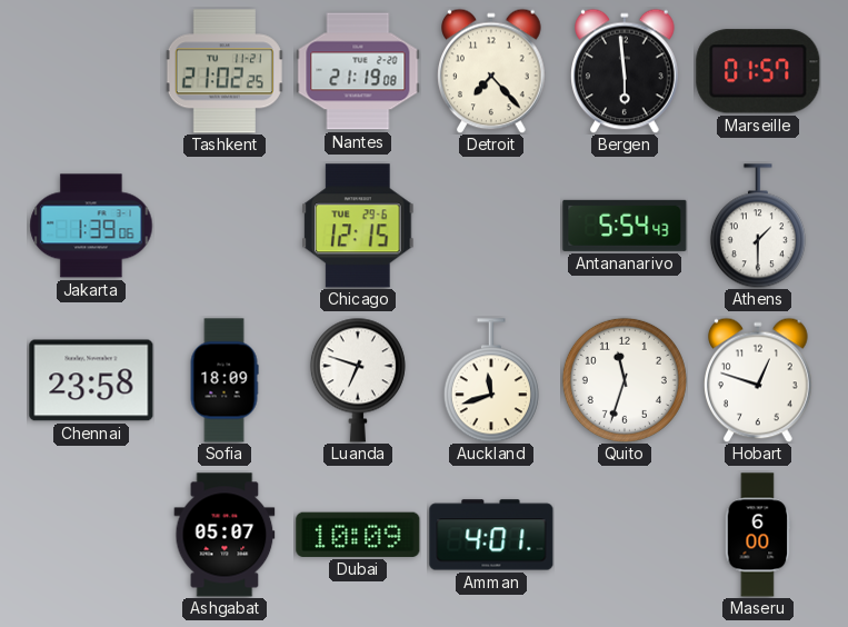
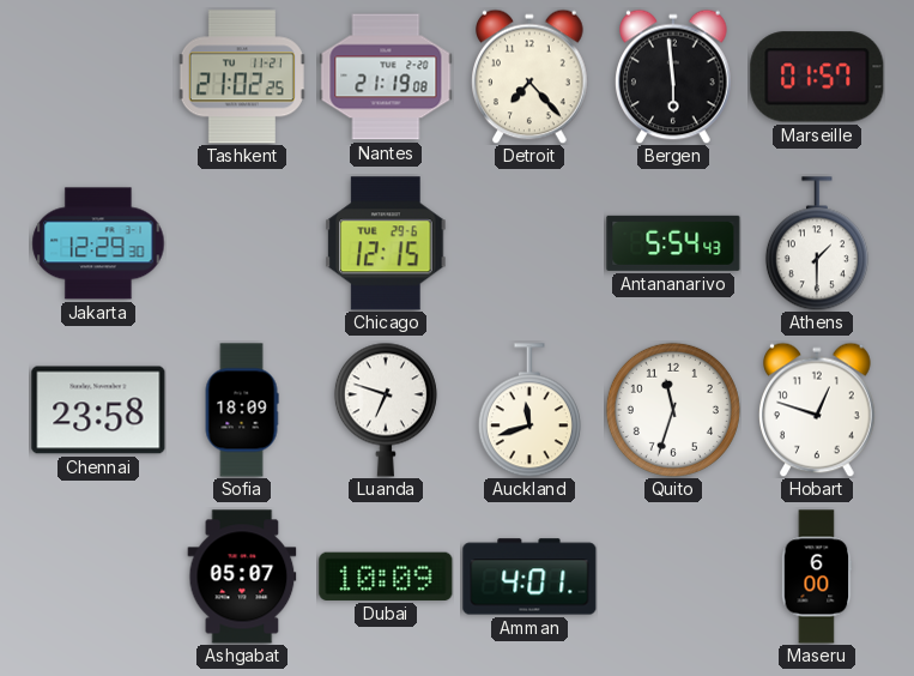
Jakarta: 1:39 -> 12:29
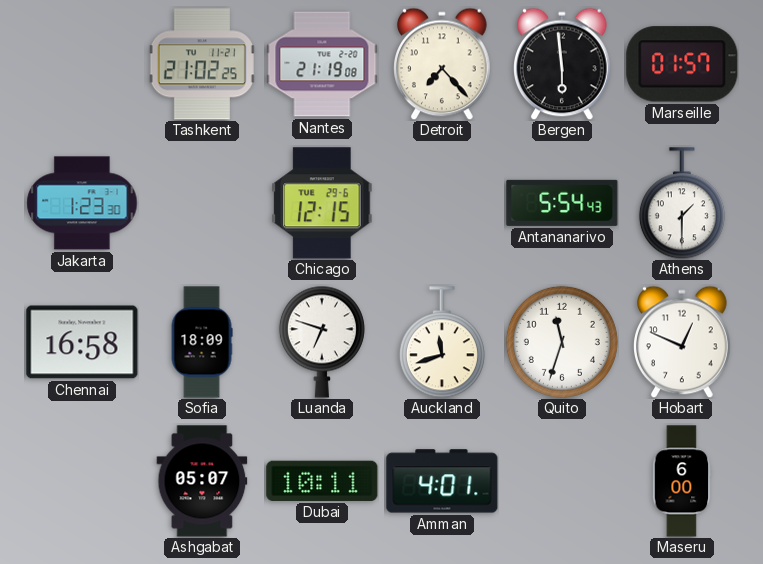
Jakarta: 12:29 -> 1:23
Chennai: 23:58 -> 16:58
Hobart: 12:48 -> 12:49
Dubai: 10:09 -> 10:11
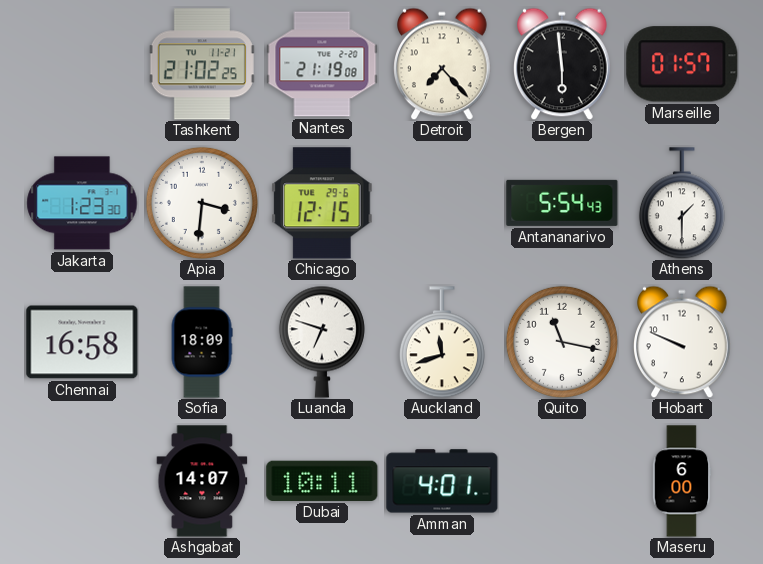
Apia: none -> 3:31
Quito: 11:33 -> 11:17
Hobart: 12:49 -> 9:49
Ashgabat: 05:07 -> 14:07
